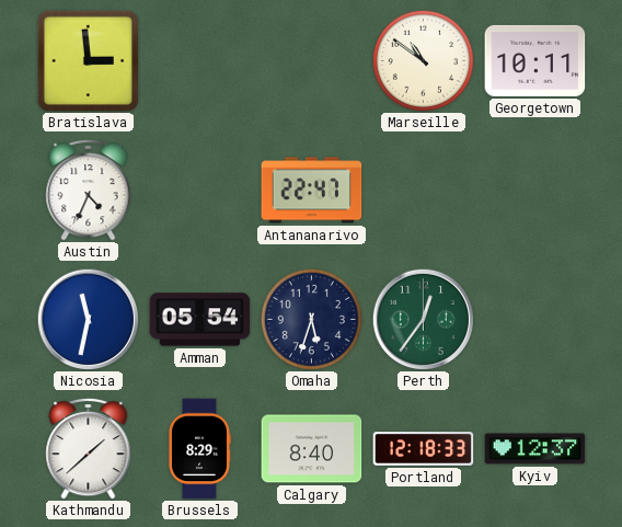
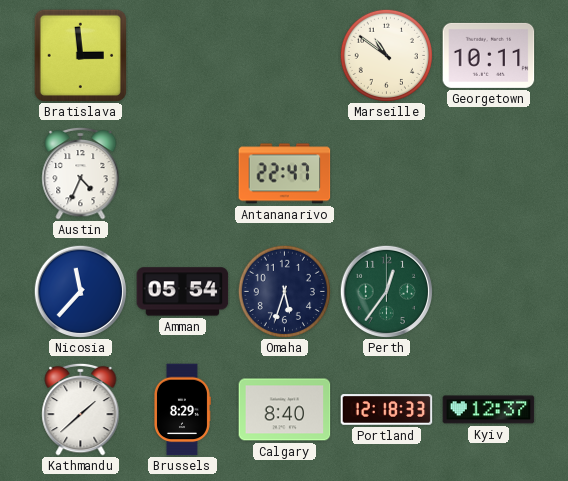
Nicosia: 11:32 -> 11:37
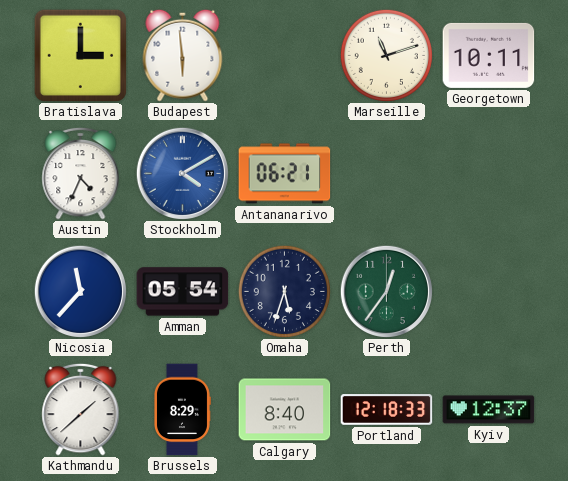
Bratislava: 2:59 -> 3:00
Budapest: none -> 5:59
Marseille: 10:51 -> 11:12
Stockholm: none -> 4:10
Antananarivo: 22:47 -> 06:21
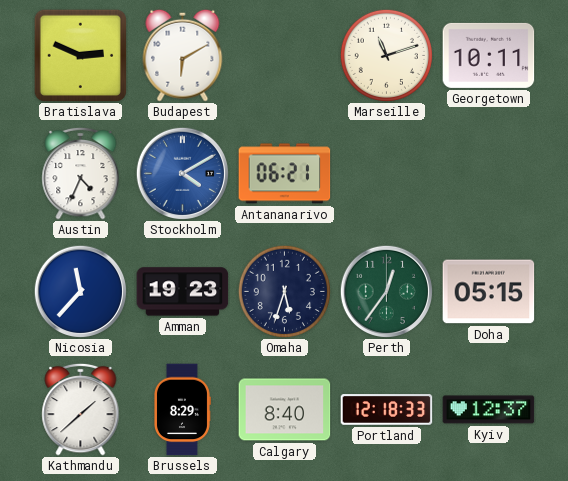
Bratislava: 3:00 -> 2:49
Budapest: 5:59 -> 6:10
Amman: 05:54 -> 19:23
Doha: none -> 05:15
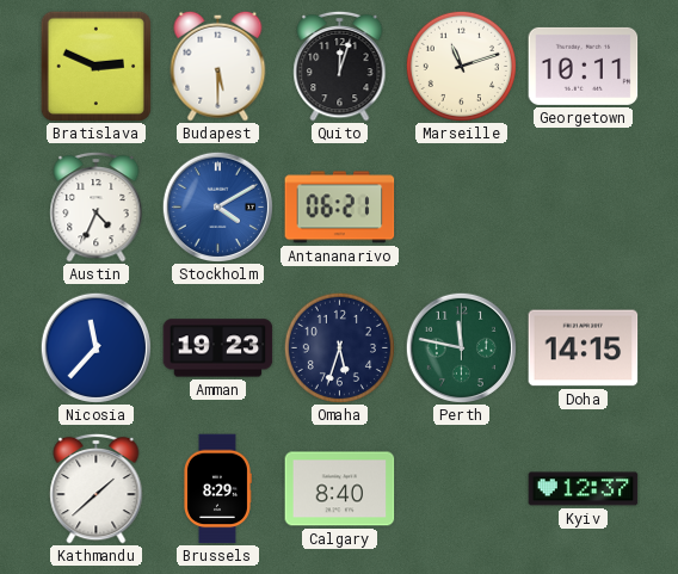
Budapest: 6:10 -> 5:30
Quito: none -> 12:03
Perth: 12:36 -> 11:47
Doha: 05:15 -> 14:15
Portland: 12:18 -> none
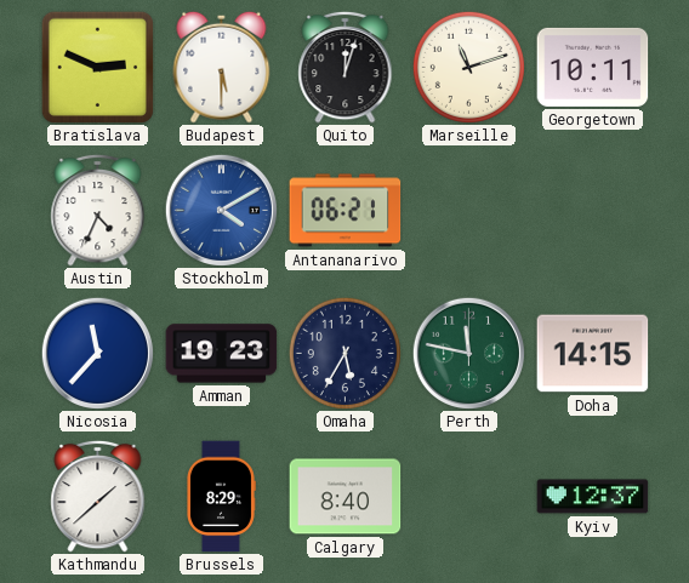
Omaha: 5:33 -> 5:35
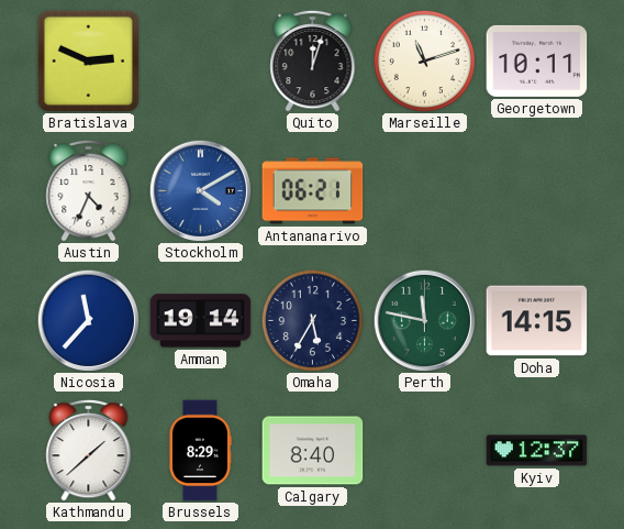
Budapest: 5:30 -> none
Amman: 19:23 -> 19:14
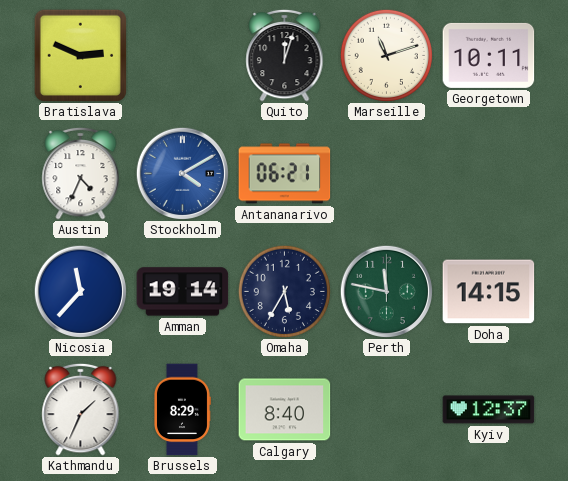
Kathmandu: 1:38 -> 1:34
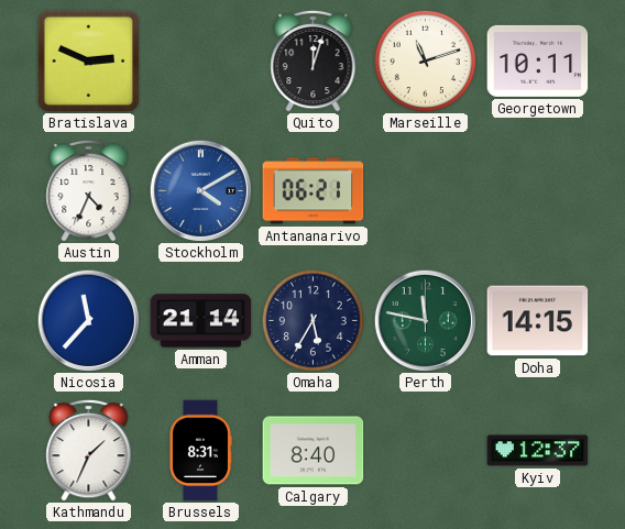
Amman: 19:14 -> 21:14
Brussels: 8:29 -> 8:31
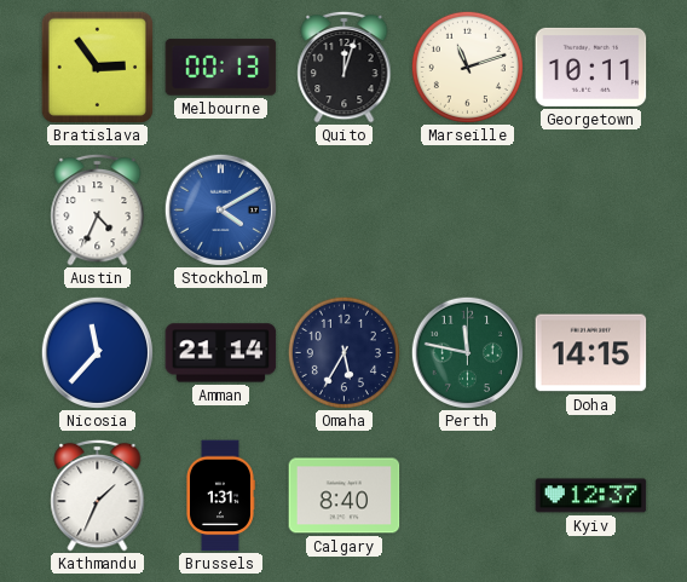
Bratislava: 2:49 -> 2:54
Melbourne: none -> 00:13
Antananarivo: 06:21 -> none
Brussels: 8:31 -> 1:31
